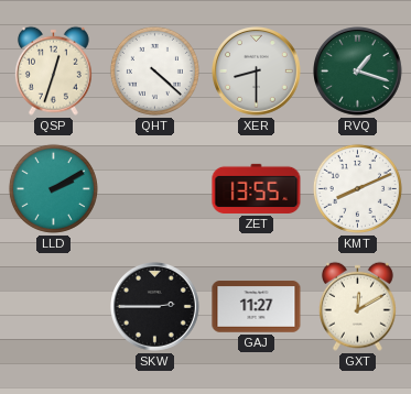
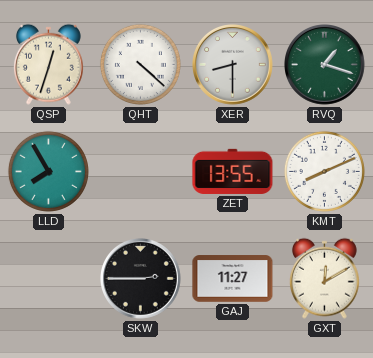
LLD: 2:10 -> 7:55
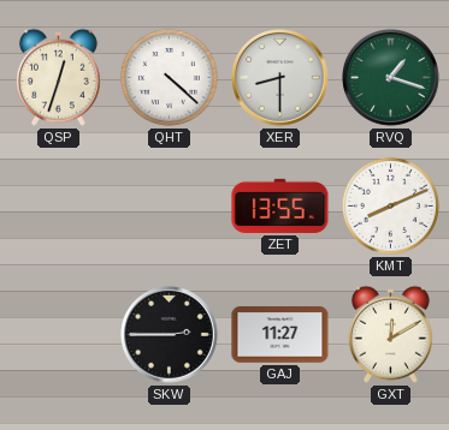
LLD: 7:55 -> none
